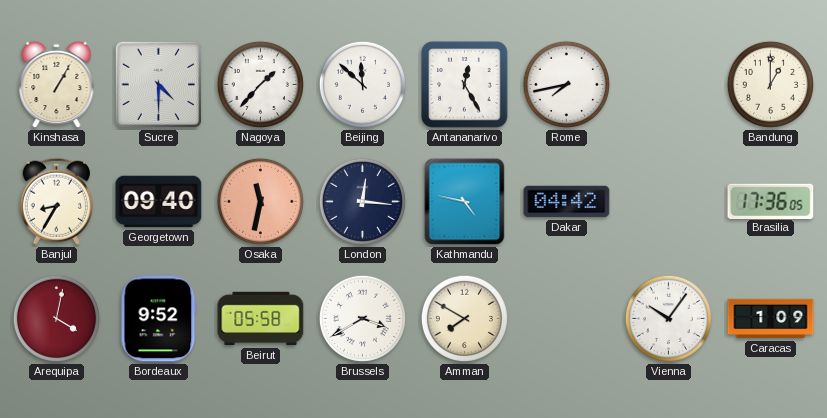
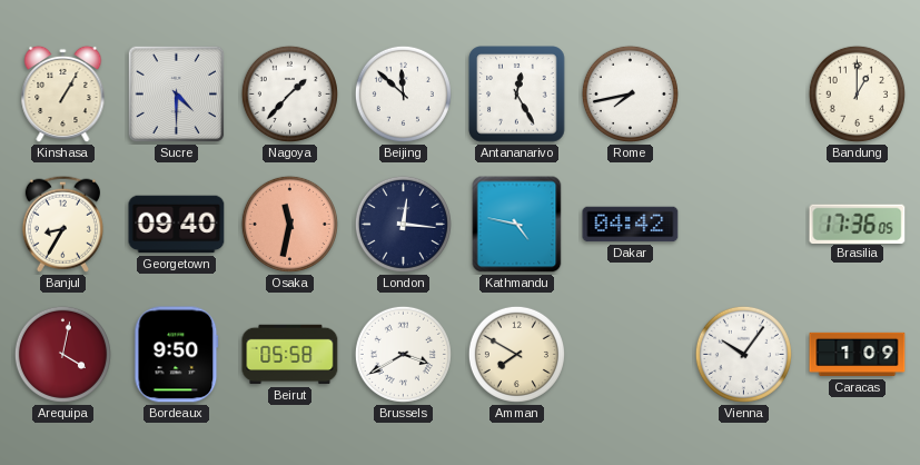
Bordeaux: 9:52 -> 9:50
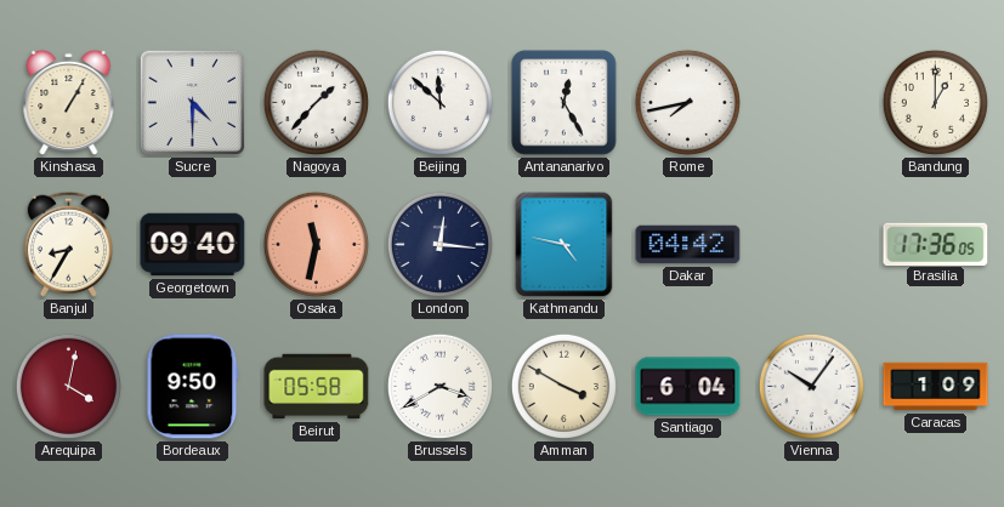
Amman: 7:50 -> 3:50
Santiago: none -> 6:04
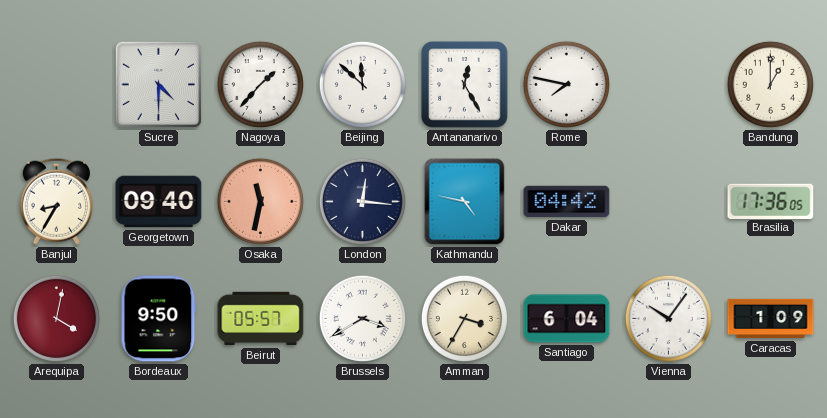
Kinshasa: 1:05 -> none
Rome: 7:43 -> 7:47
Beirut: 05:58 -> 05:57
Amman: 3:50 -> 3:35
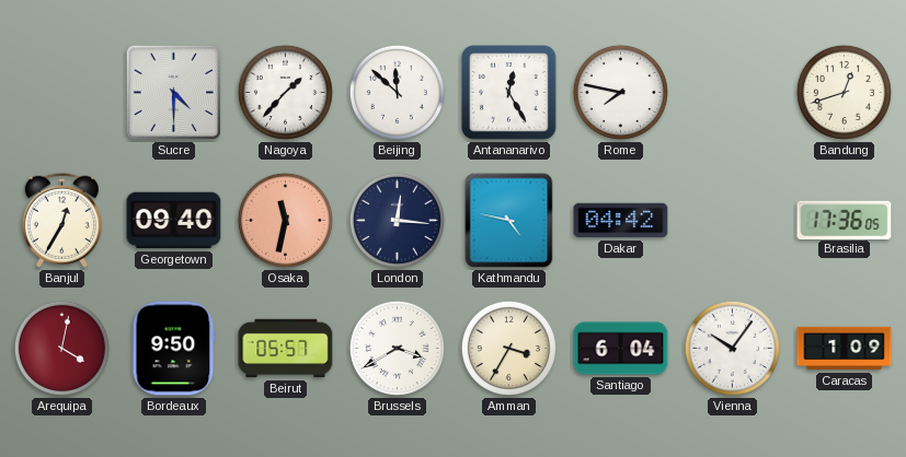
Bandung: 1:00 -> 12:42
Banjul: 8:35 -> 12:35
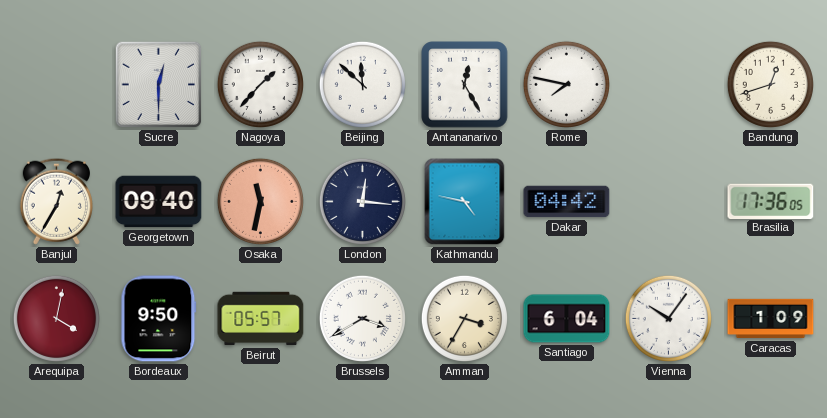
Sucre: 4:30 -> 12:30
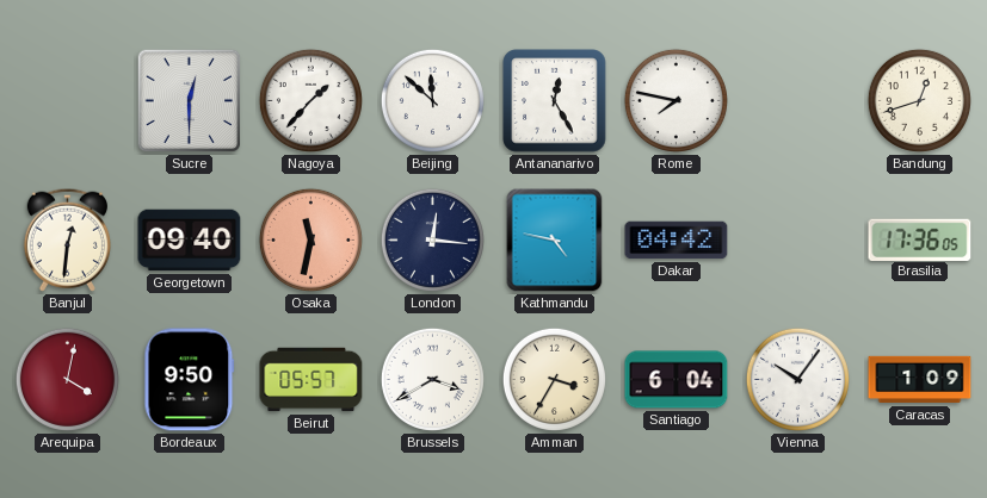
Banjul: 12:35 -> 12:31
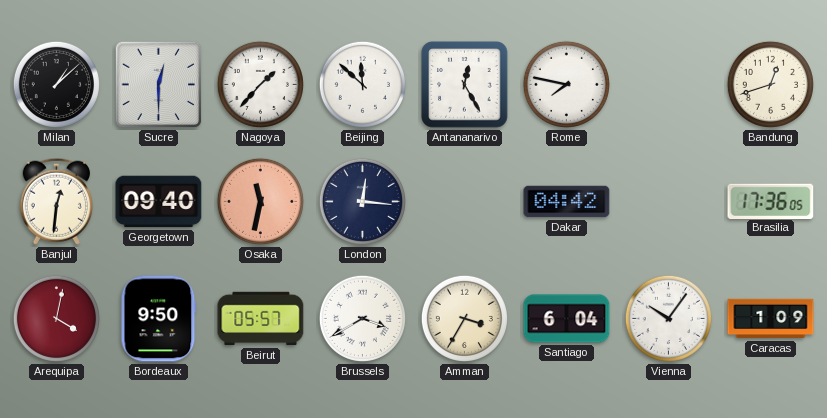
Milan: none -> 1:08
Kathmandu: 4:47 -> none
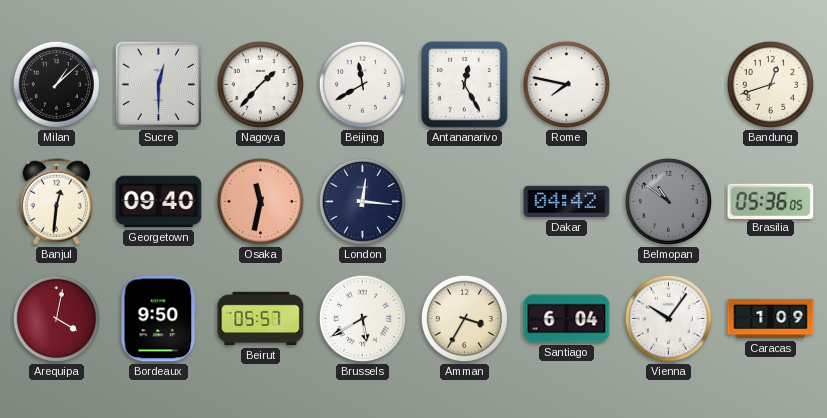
Beijing: 11:52 -> 11:40
Belmopan: none -> 10:51
Brasilia: 17:36 -> 05:36
Brussels: 3:40 -> 5:40
